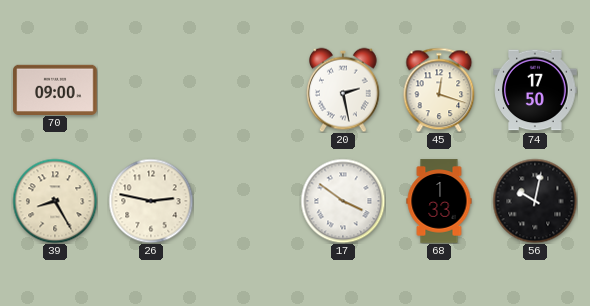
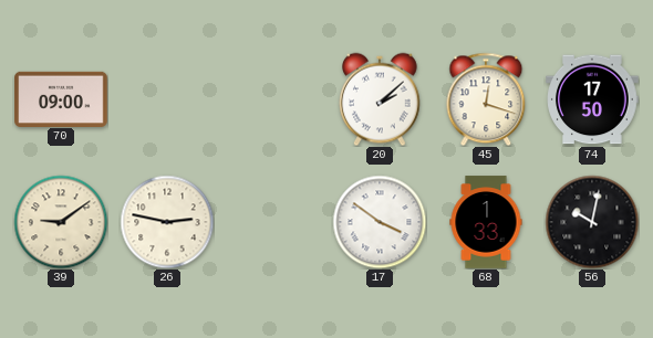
20: 2:28 -> 2:08
39: 8:25 -> 9:09
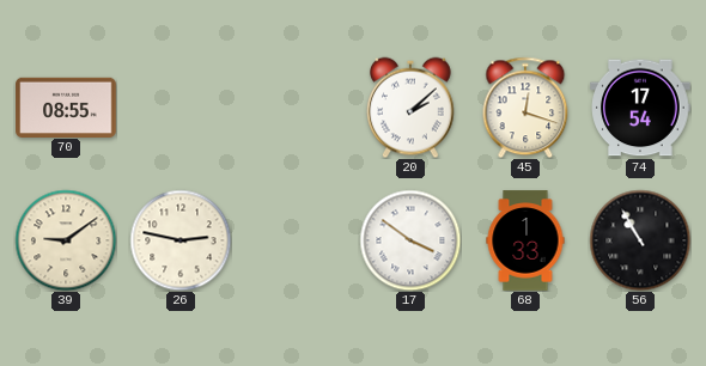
70: 09:00 -> 08:55
74: 17:50 -> 17:54
56: 10:02 -> 10:55
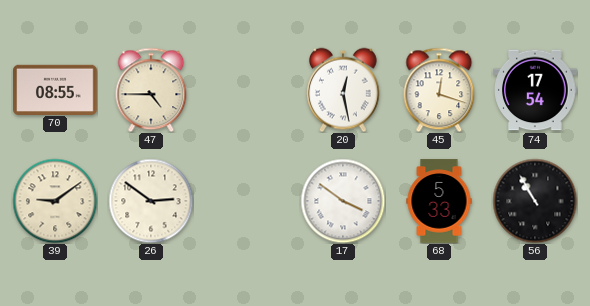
47: none -> 4:45
20: 2:08 -> 12:28
26: 2:47 -> 2:51
68: 1:33 -> 5:33
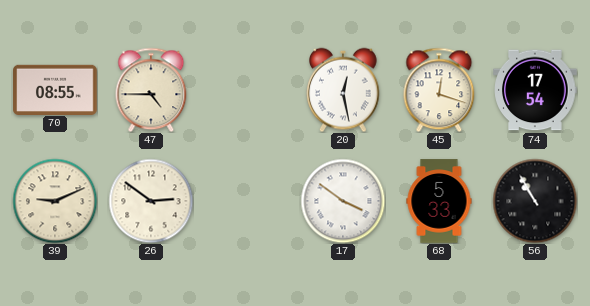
39: 9:09 -> 9:11
